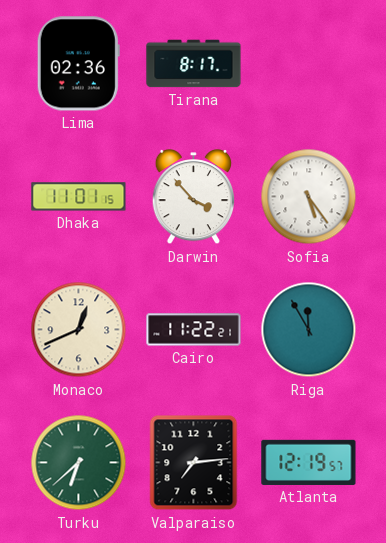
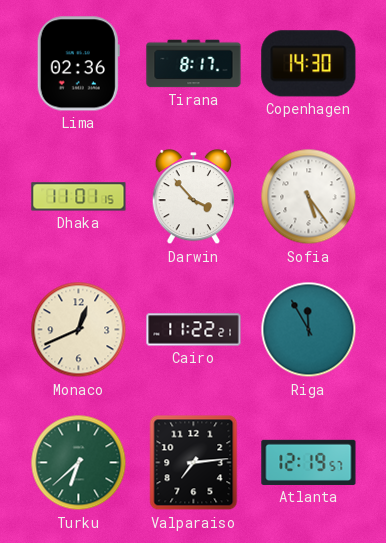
Copenhagen: none -> 14:30
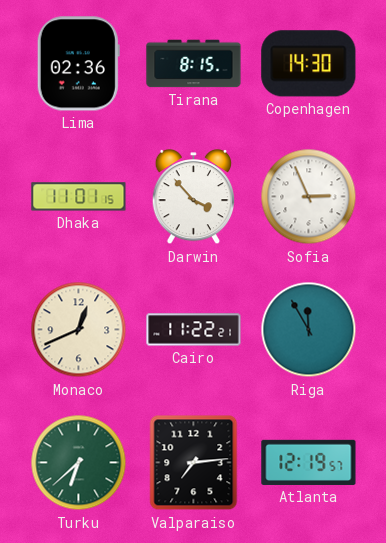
Tirana: 8:17 -> 8:15
Sofia: 5:24 -> 2:56
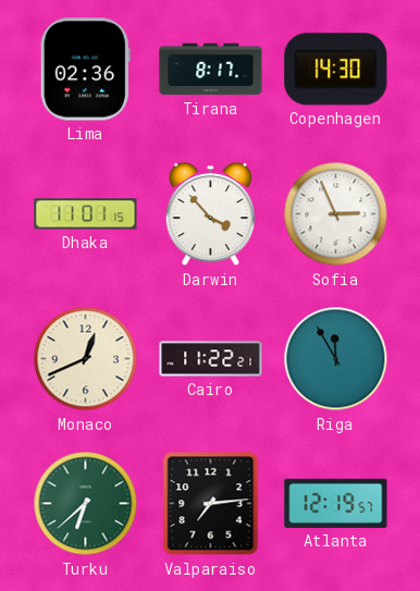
Tirana: 8:15 -> 8:17
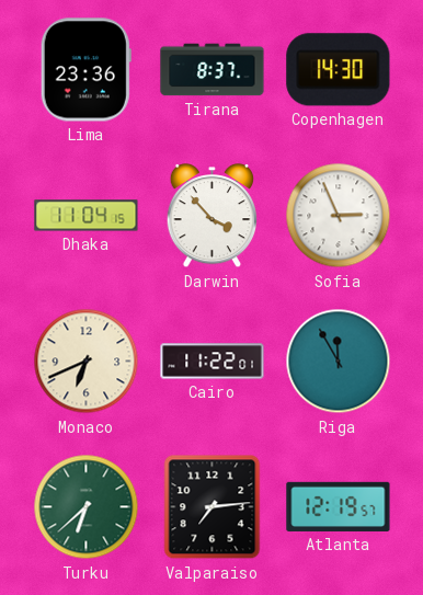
Lima: 02:36 -> 23:36
Tirana: 8:17 -> 8:37
Dhaka: 11:01 -> 11:04
Monaco: 12:41 -> 6:41
Cairo: 11:22:21 -> 11:22:01
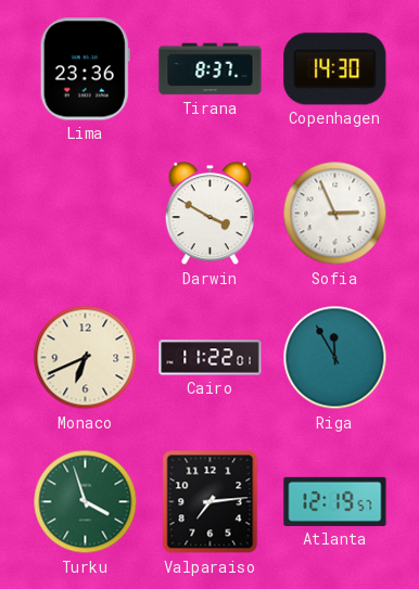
Dhaka: 11:04 -> none
Darwin: 3:53 -> 3:50
Turku: 6:38 -> 3:57
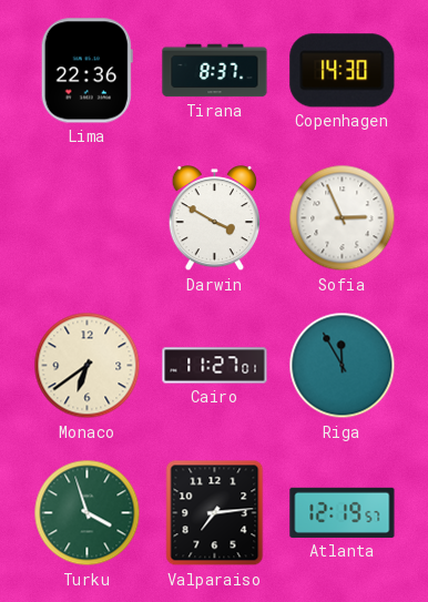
Lima: 23:36 -> 22:36
Monaco: 6:41 -> 6:39
Cairo: 11:22 -> 11:27
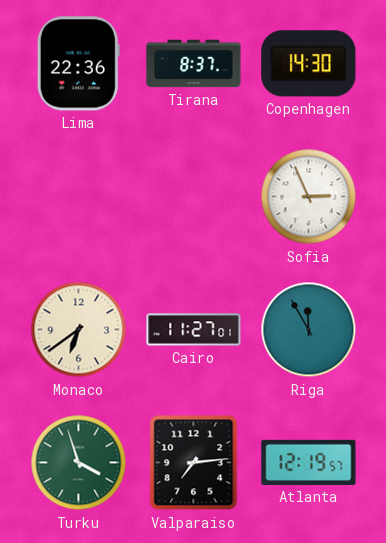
Darwin: 3:50 -> none
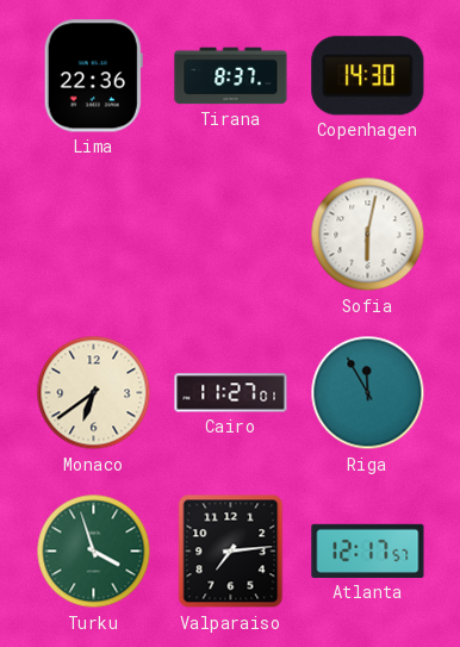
Sofia: 2:56 -> 6:02
Atlanta: 12:19 -> 12:17
